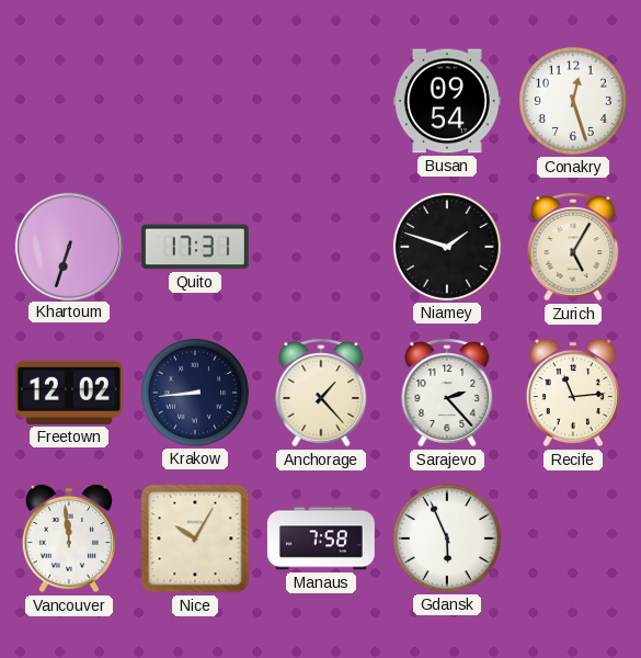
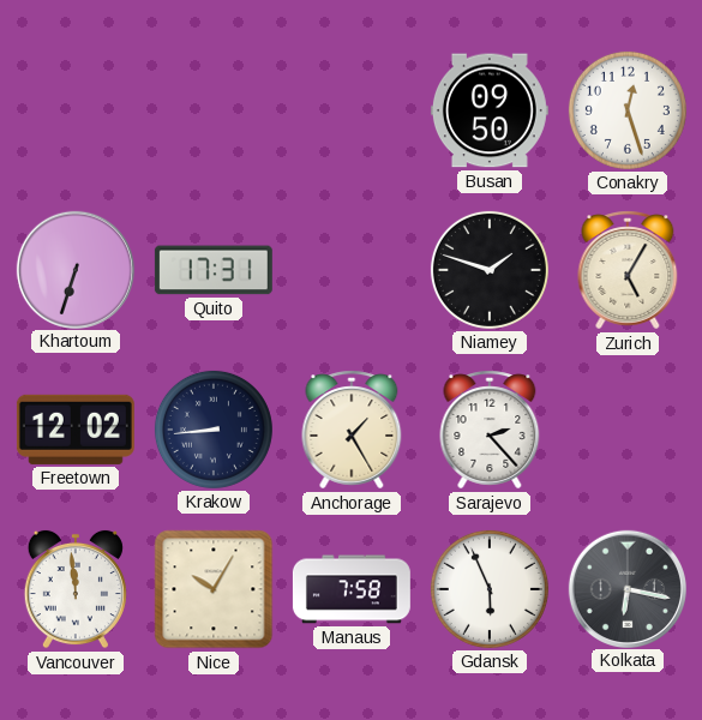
Busan: 09:54 -> 09:50
Anchorage: 1:23 -> 1:25
Recife: 11:14 -> none
Kolkata: none -> 6:17
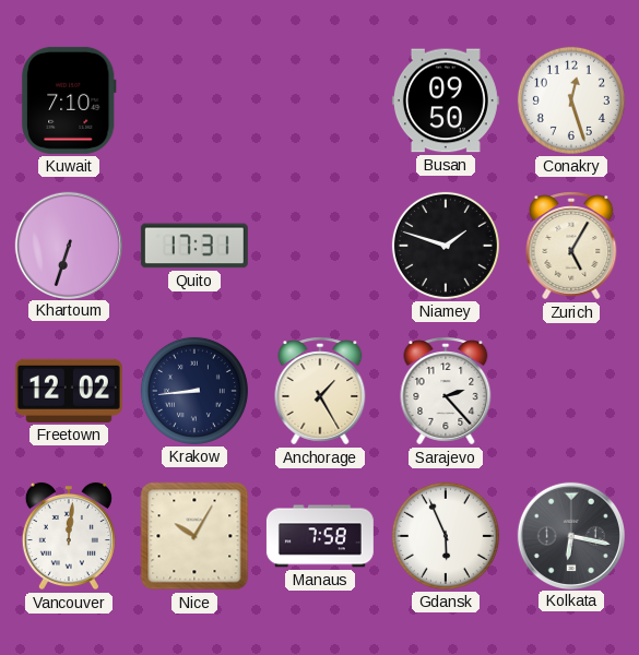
Kuwait: none -> 7:10
Vancouver: 11:59 -> 12:01
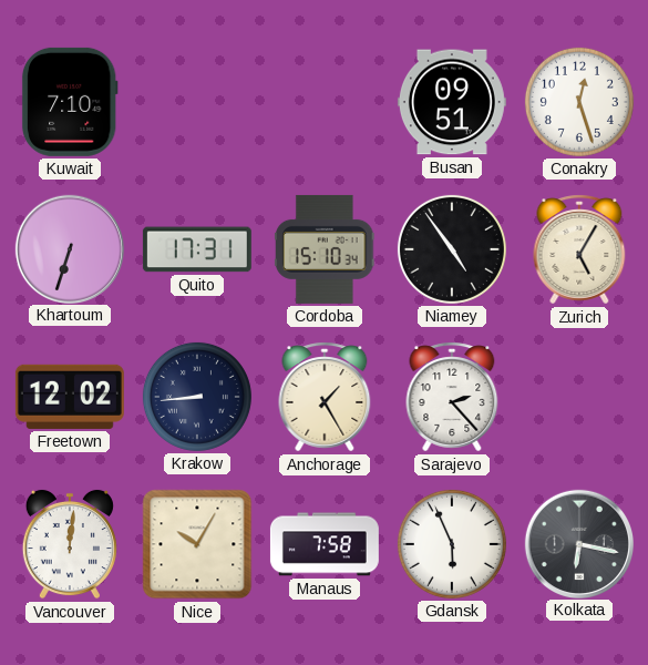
Busan: 09:50 -> 09:51
Cordoba: none -> 15:10
Niamey: 1:48 -> 4:54
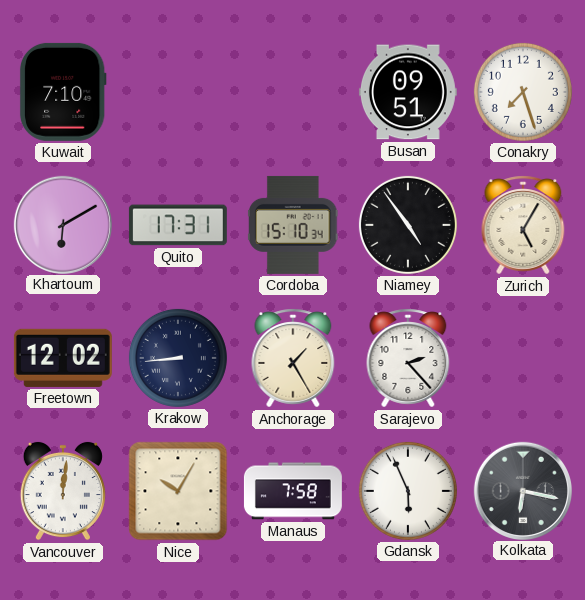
Conakry: 12:27 -> 7:27
Khartoum: 6:33 -> 6:10
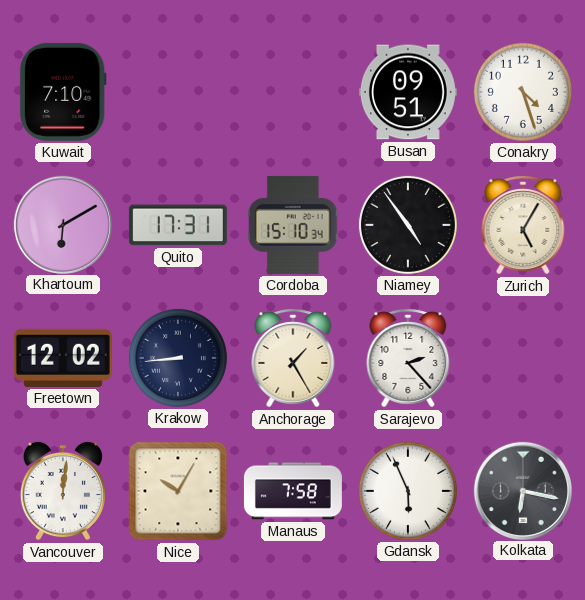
Conakry: 7:27 -> 4:27
